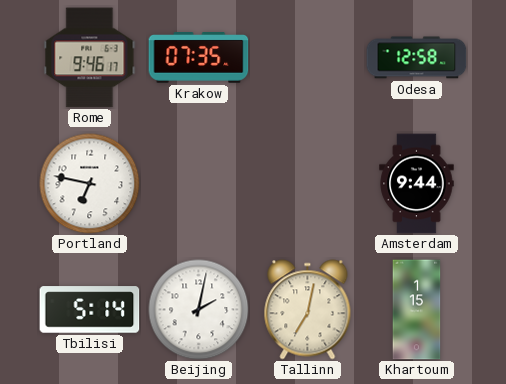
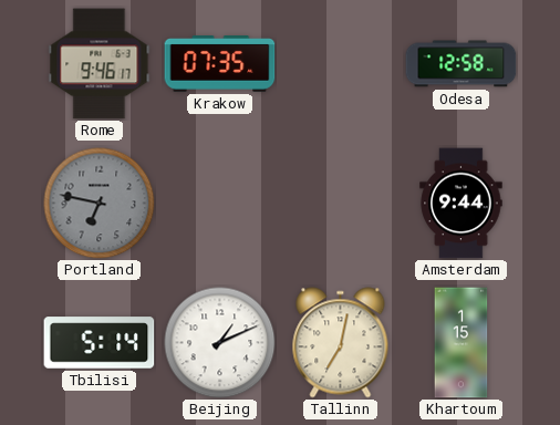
Portland dial: white -> grey
Beijing: 2:02 -> 1:11
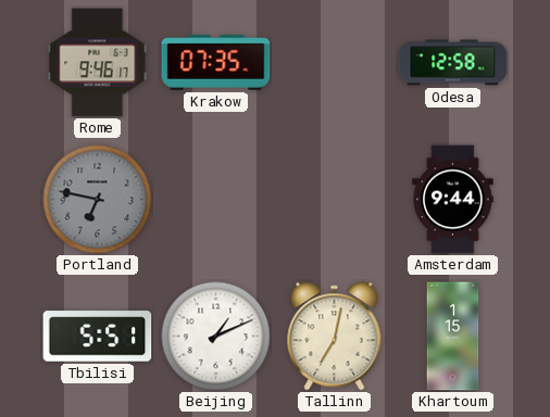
Tbilisi: 5:14 -> 5:51
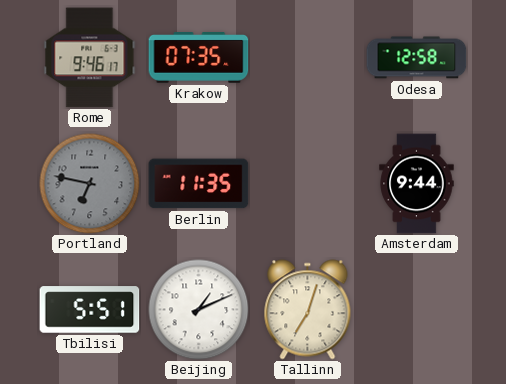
Berlin: none -> 11:35
Tallinn: 7:02 -> 7:03
Khartoum: 1:15 -> none
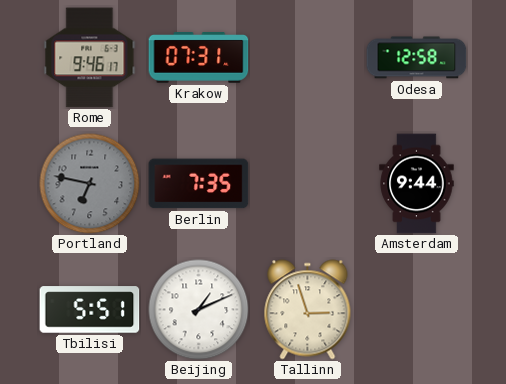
Krakow: 07:35 -> 07:31
Berlin: 11:35 -> 7:35
Tallinn: 7:03 -> 2:57
